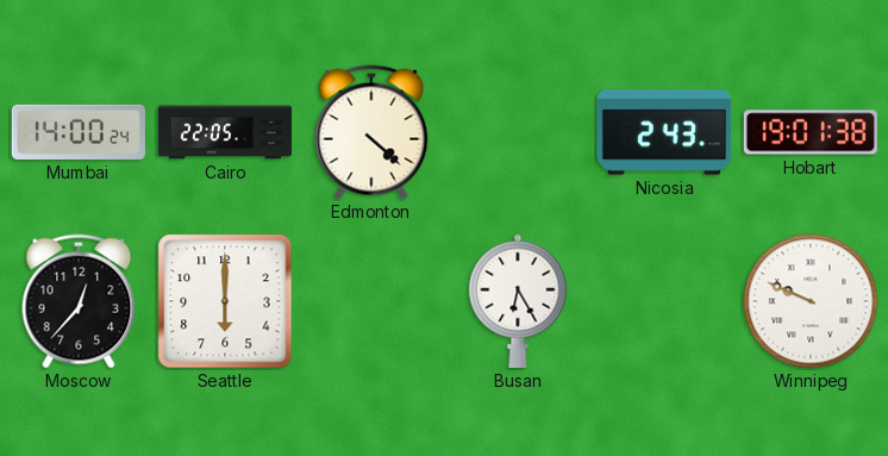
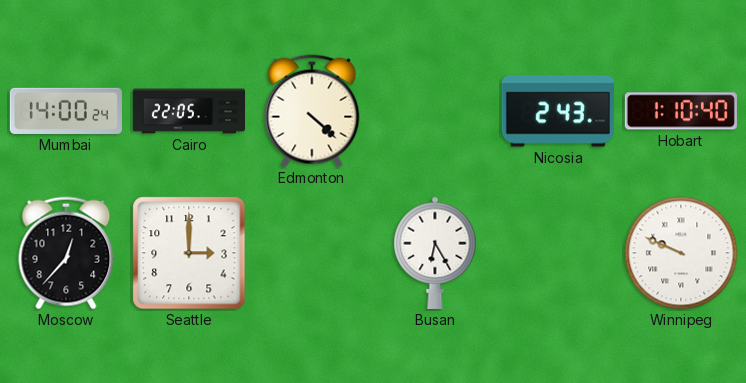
Hobart: 19:01 -> 1:10
Seattle: 6:00 -> 3:00
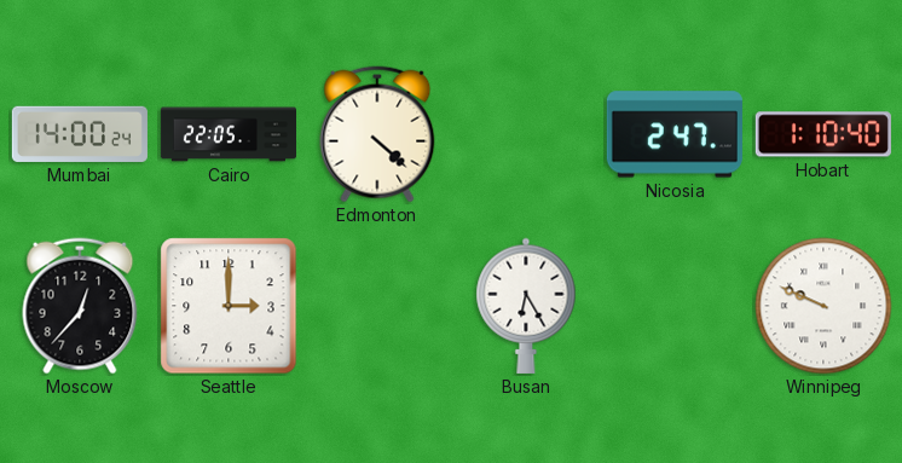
Nicosia: 2:43 -> 2:47
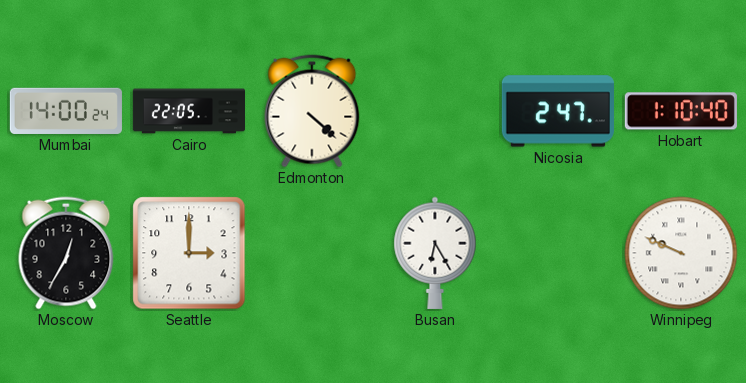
Moscow: 12:37 -> 12:35
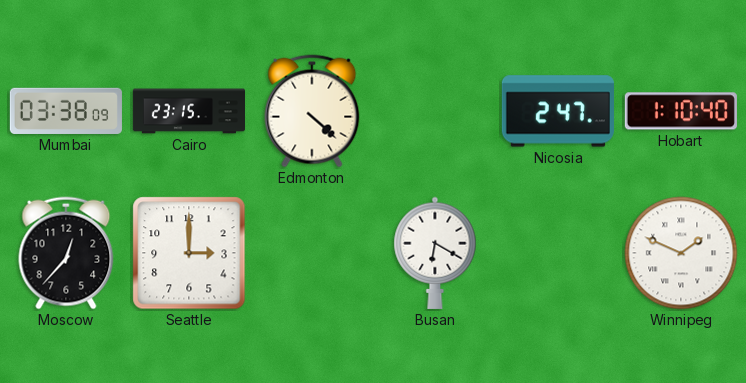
Mumbai: 14:00 -> 03:38
Cairo: 22:05 -> 23:15
Moscow: 12:35 -> 12:37
Busan: 6:25 -> 6:20
Winnipeg: 9:49 -> 1:49
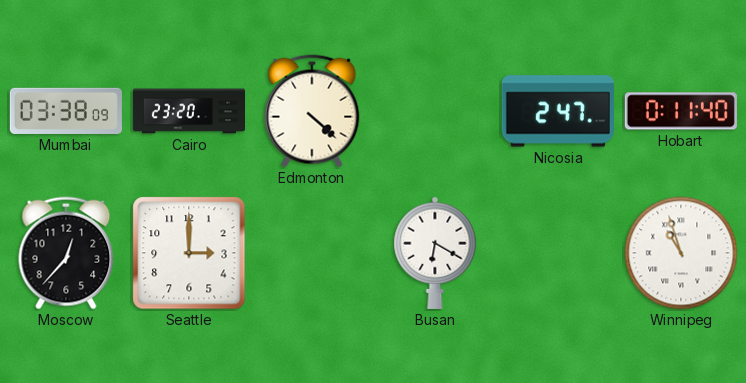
Cairo: 23:15 -> 23:20
Hobart: 1:10 -> 0:11
Winnipeg: 1:49 -> 10:57
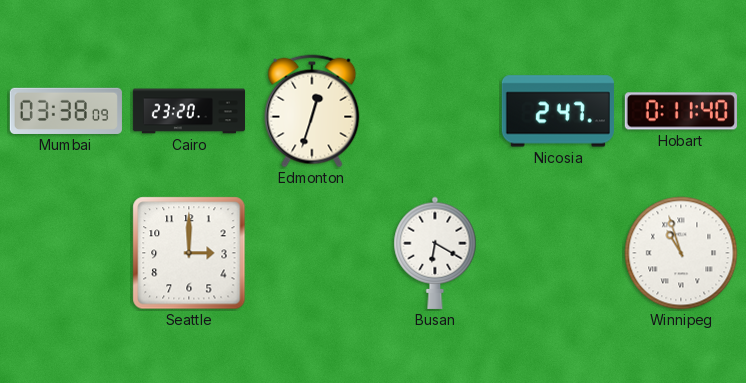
Edmonton: 4:22 -> 12:33
Moscow: 12:37 -> none
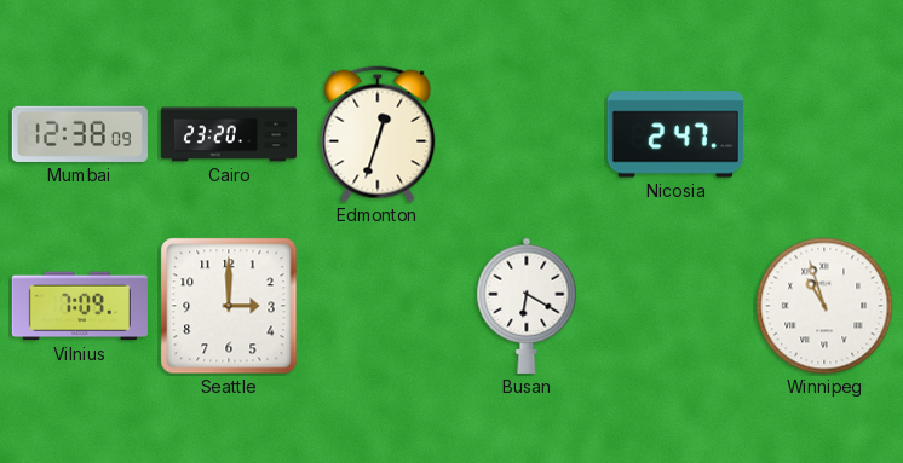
Mumbai: 03:38 -> 12:38
Hobart: 0:11 -> none
Vilnius: none -> 7:09
